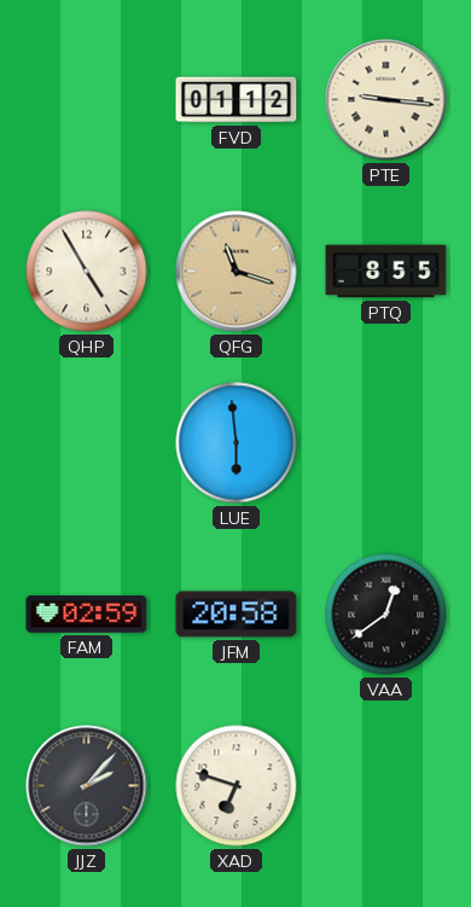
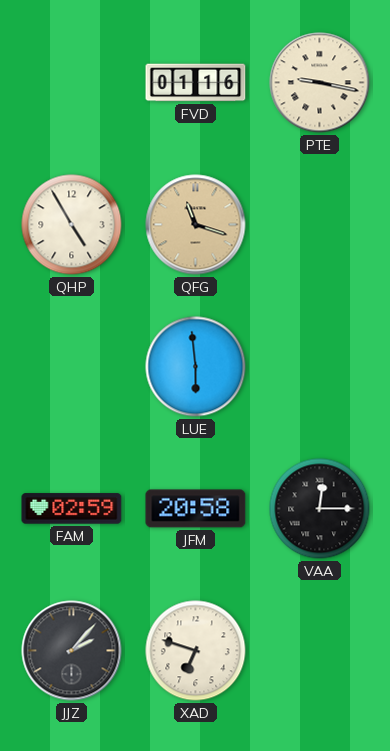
FVD: 01:12 -> 01:16
PTE: 9:16 -> 9:17
PTQ: 8:55 -> none
VAA: 12:39 -> 12:15
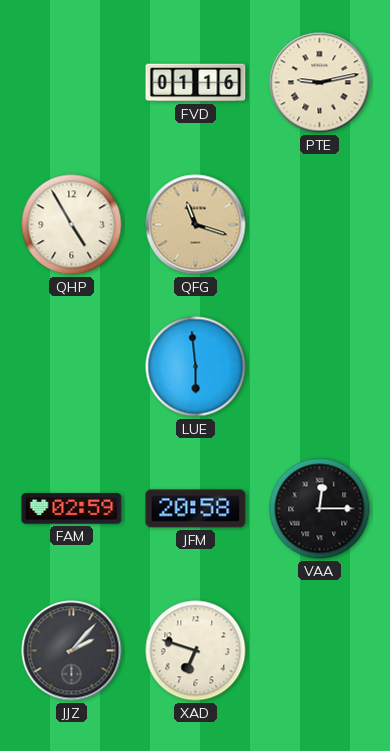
PTE: 9:17 -> 9:13
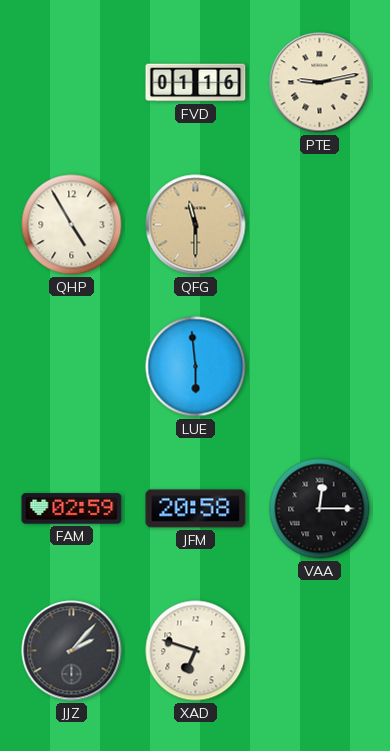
QFG: 11:18 -> 11:30
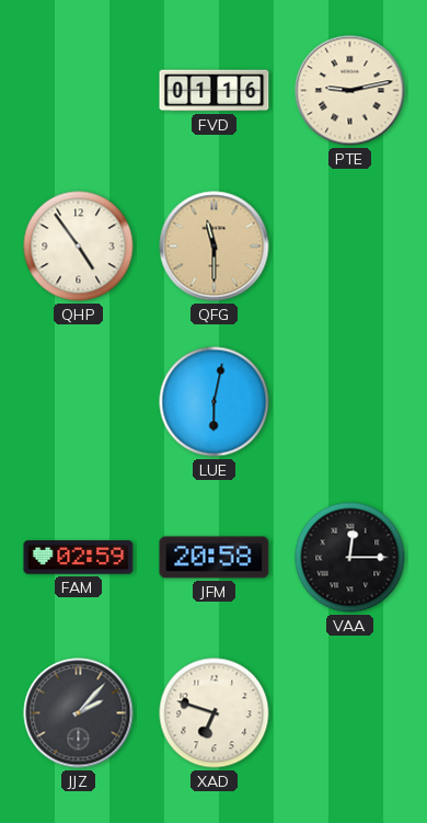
QHP: 4:55 -> 4:54
LUE: 5:59 -> 6:02
